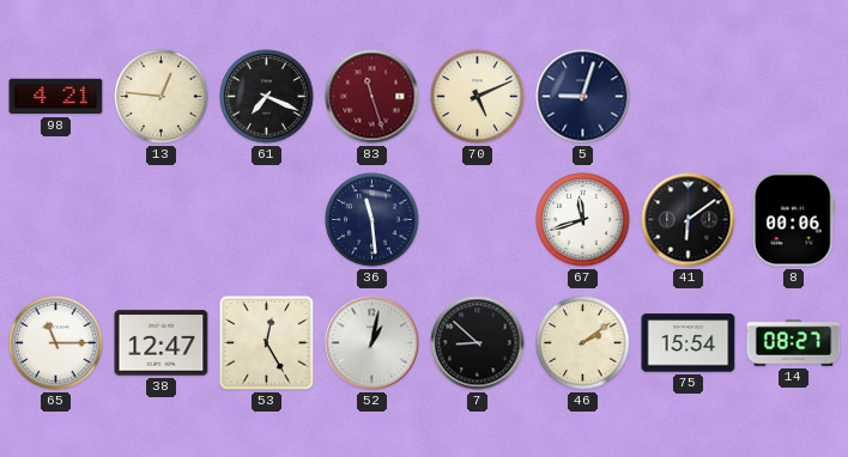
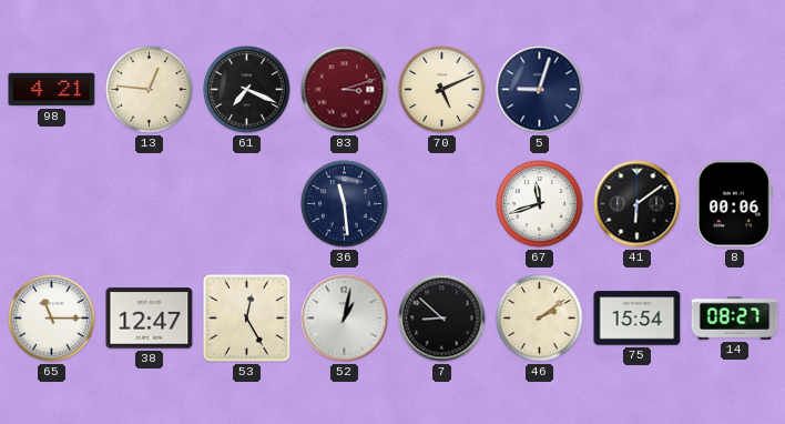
83: 11:27 -> 3:12
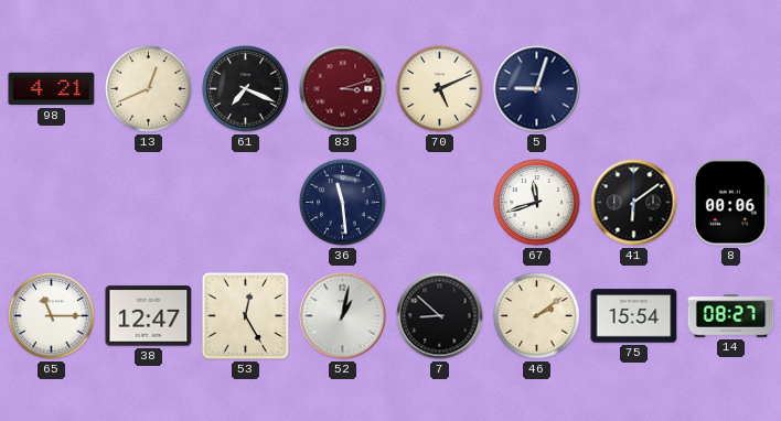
13: 12:46 -> 12:41
